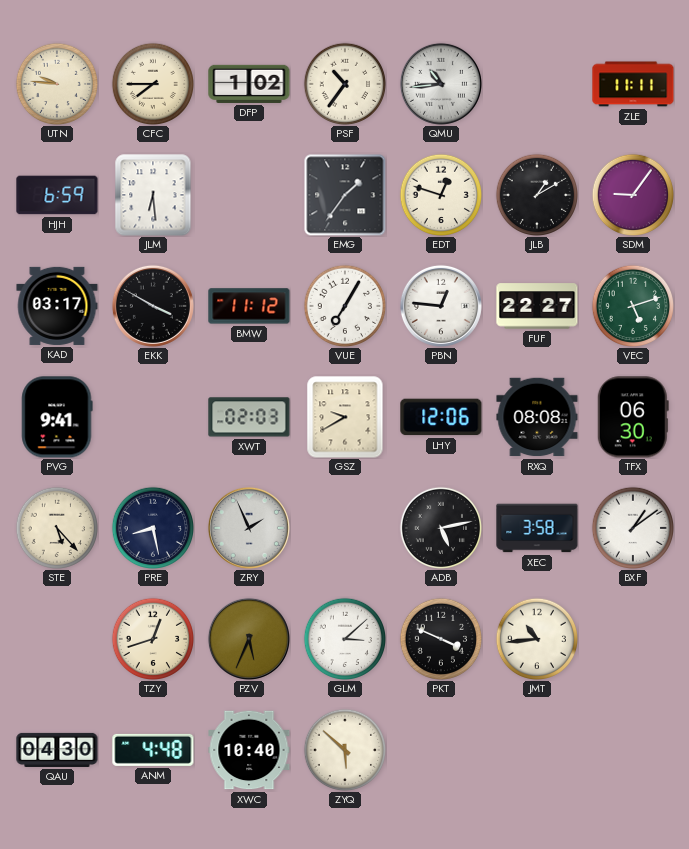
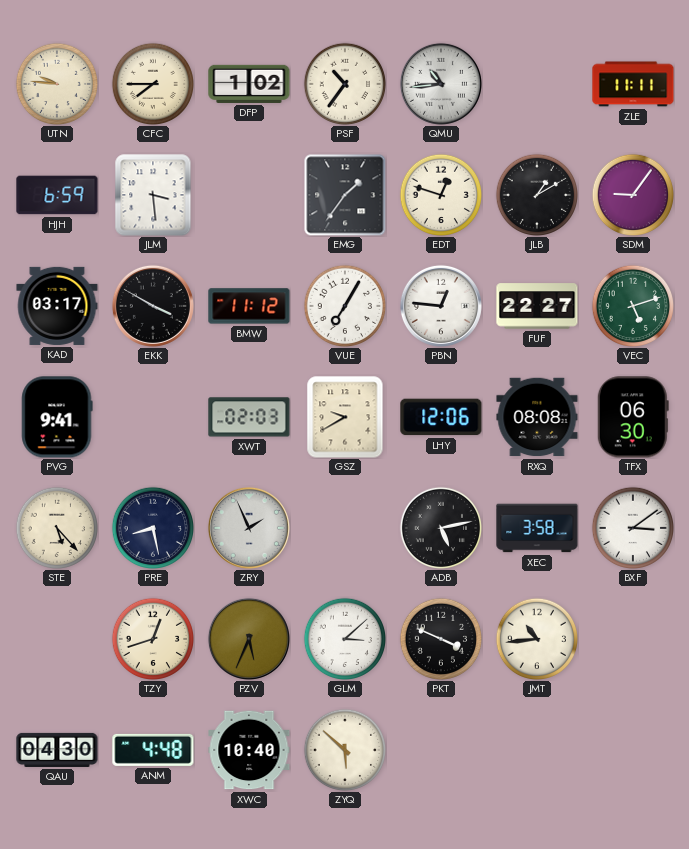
JLM: 6:29 -> 3:29
BXF: 1:09 -> 3:09
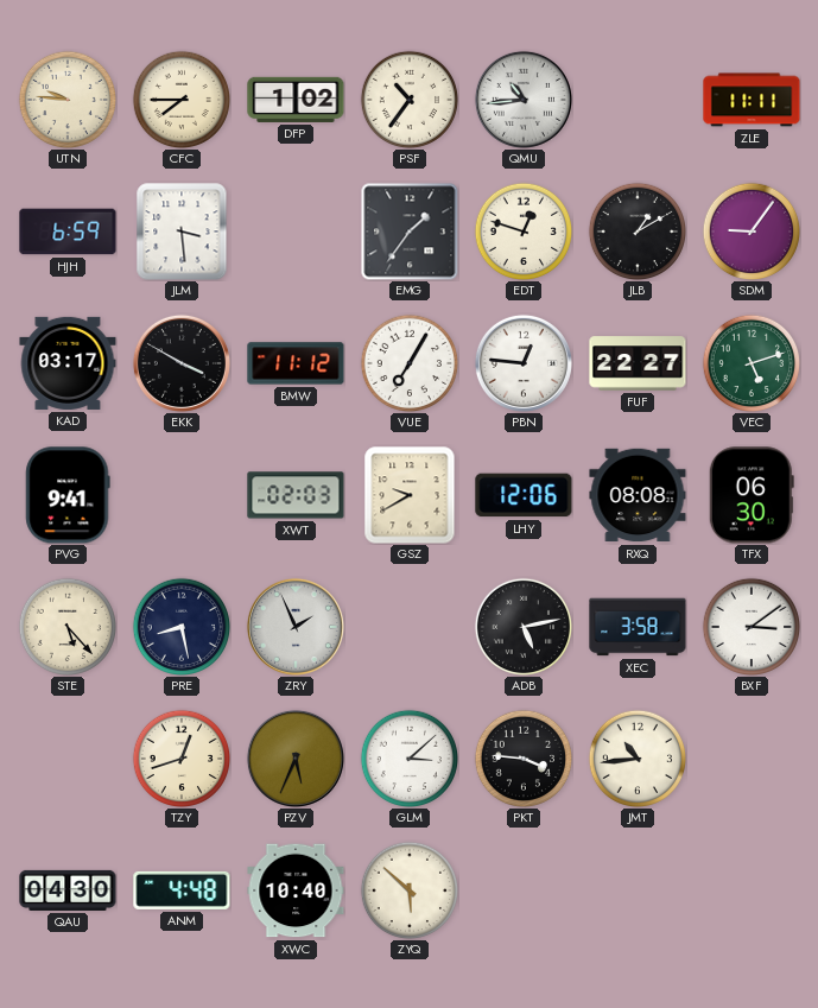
PKT: 3:49 -> 3:46
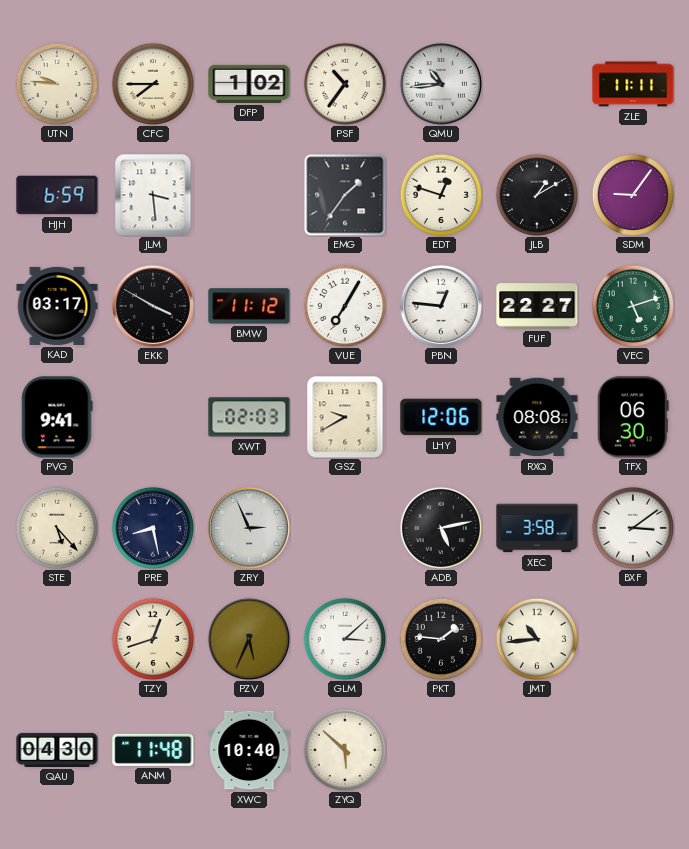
ZRY: 1:56 -> 2:56
PKT: 3:46 -> 1:46
ANM: 4:48 -> 11:48
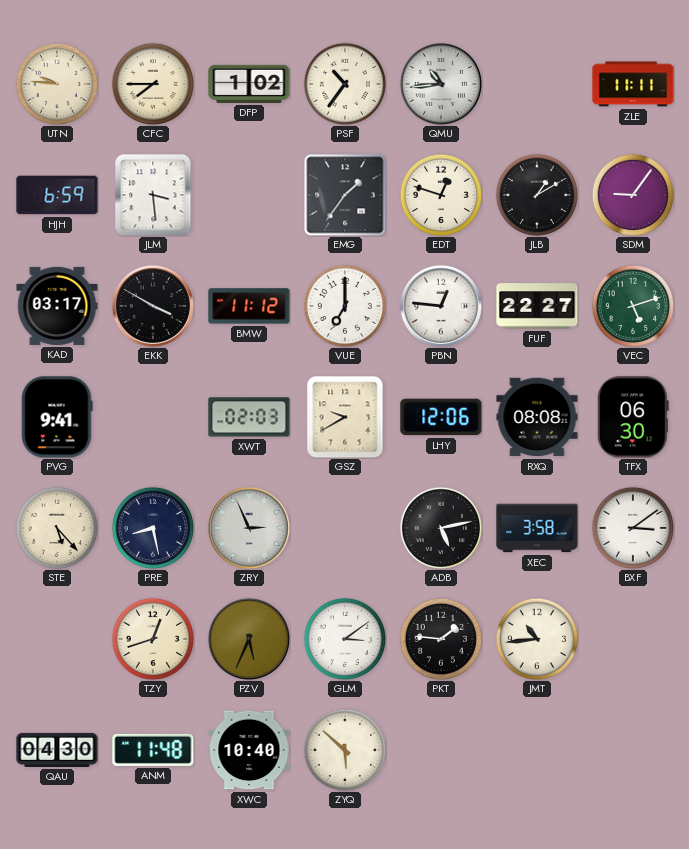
VUE: 7:05 -> 7:00
GLM: 3:08 -> 3:09
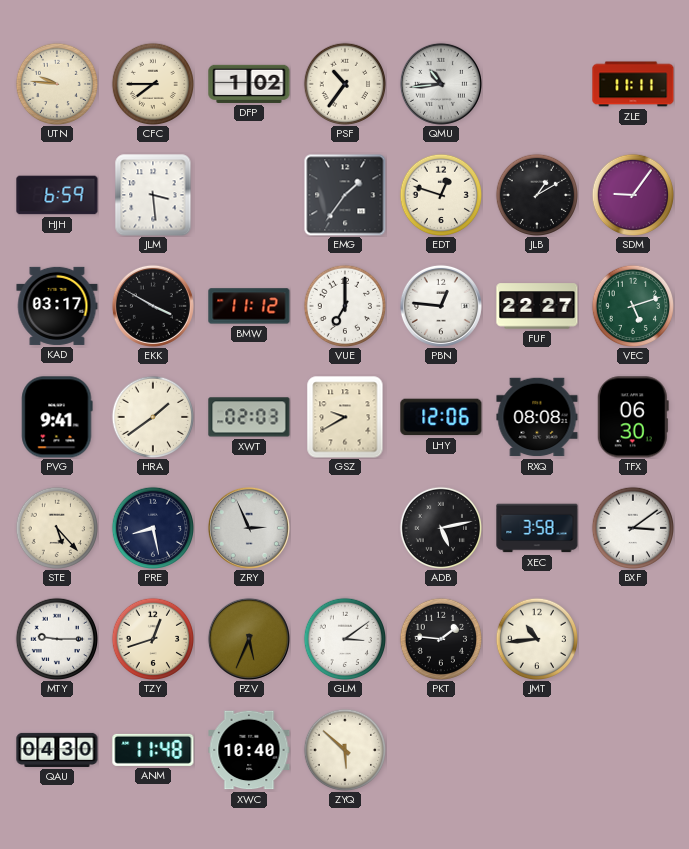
HRA: none -> 1:39
MTY: none -> 9:15
